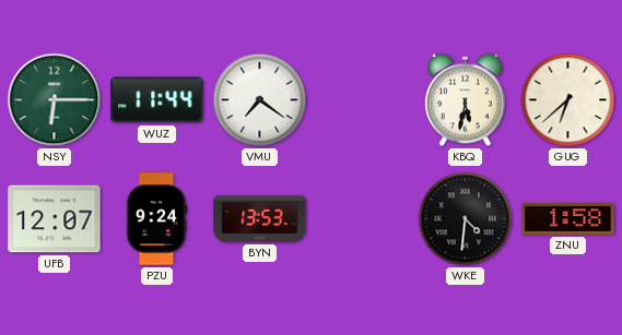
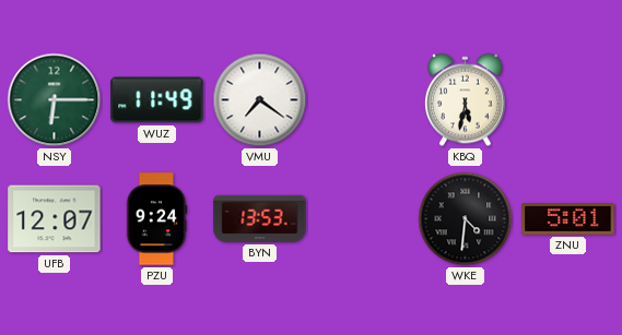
WUZ: 11:44 -> 11:49
GUG: 6:38 -> none
ZNU: 1:58 -> 5:01
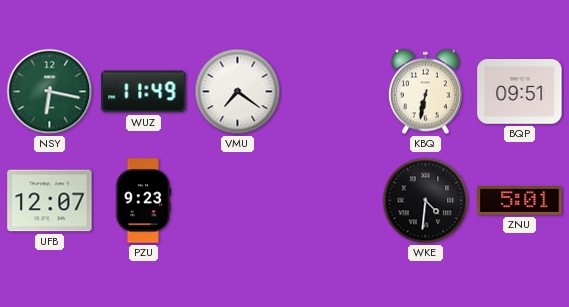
NSY: 6:15 -> 6:17
KBQ: 5:32 -> 6:32
BQP: none -> 09:51
PZU: 9:24 -> 9:23
BYN: 13:53 -> none
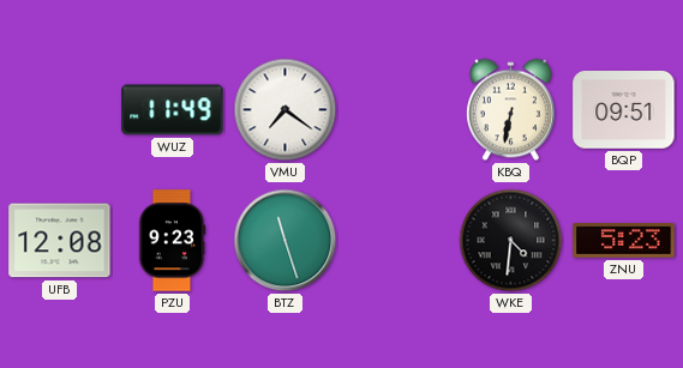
NSY: 6:17 -> none
UFB: 12:07 -> 12:08
BTZ: none -> 11:27
ZNU: 5:01 -> 5:23
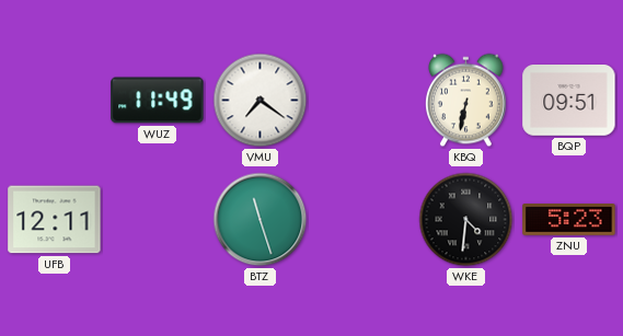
UFB: 12:08 -> 12:11
PZU: 9:23 -> none
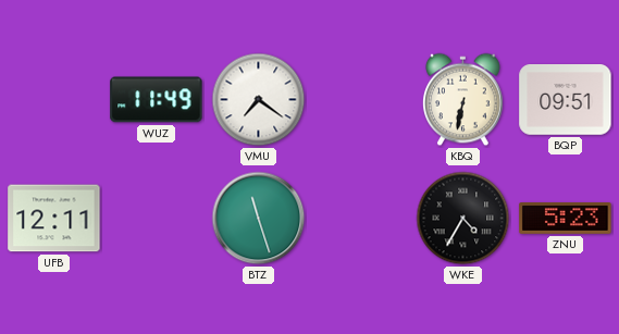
WKE: 4:31 -> 4:35
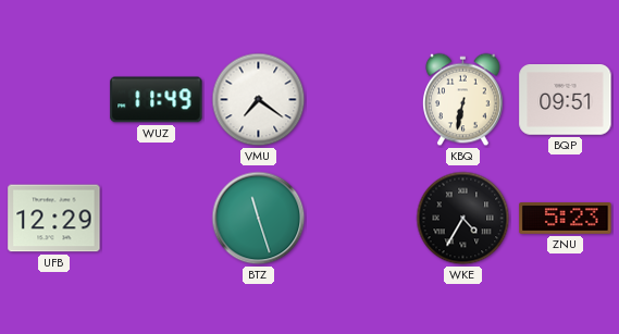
UFB: 12:11 -> 12:29
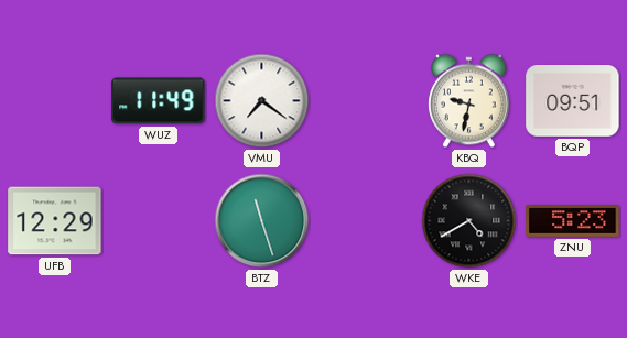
KBQ: 6:32 -> 9:32
WKE: 4:35 -> 4:40
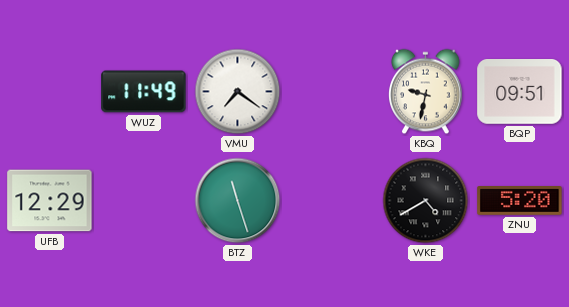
ZNU: 5:23 -> 5:20
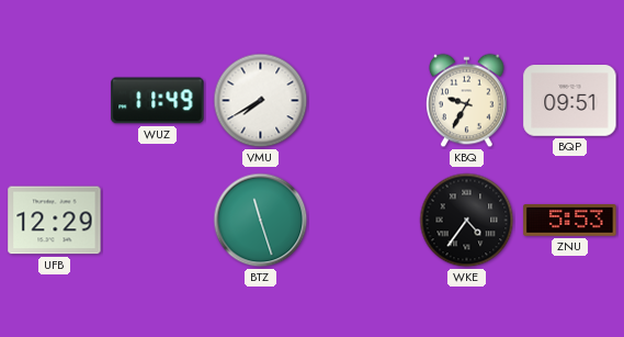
VMU: 7:21 -> 7:40
KBQ: 9:32 -> 9:35
WKE: 4:40 -> 4:36
ZNU: 5:20 -> 5:53
